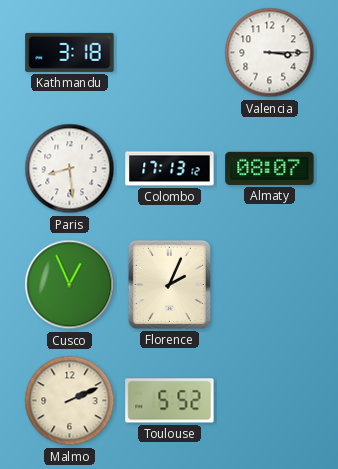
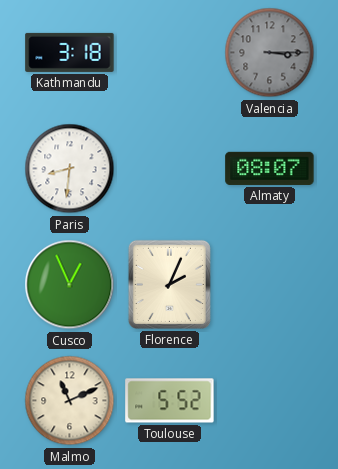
Valencia dial: white -> grey
Paris: 8:29 -> 8:31
Colombo: 17:13 -> none
Malmo: 2:11 -> 11:11
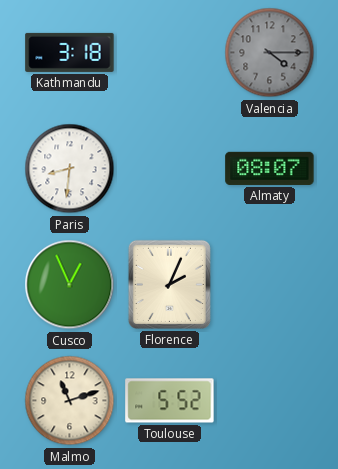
Valencia: 3:15 -> 4:15
Malmo: 11:11 -> 11:12
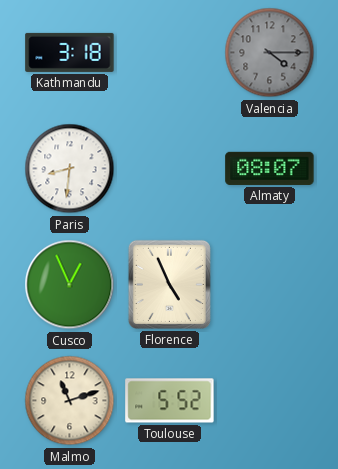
Florence: 2:04 -> 4:56
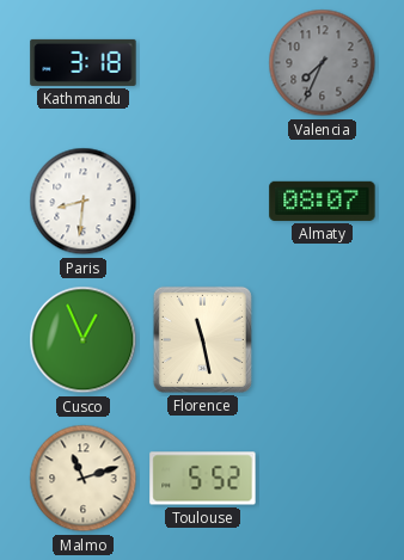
Valencia: 4:15 -> 7:34
Florence: 4:56 -> 11:28
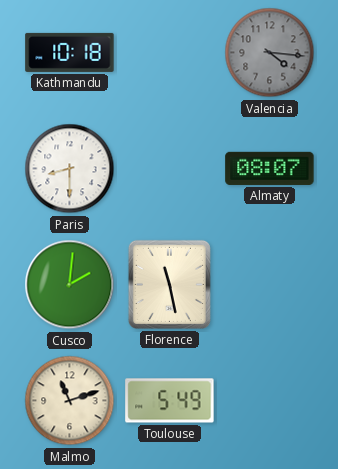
Kathmandu: 3:18 -> 10:18
Valencia: 7:34 -> 4:16
Paris: 8:31 -> 8:30
Cusco: 12:56 -> 2:01
Toulouse: 5:52 -> 5:49
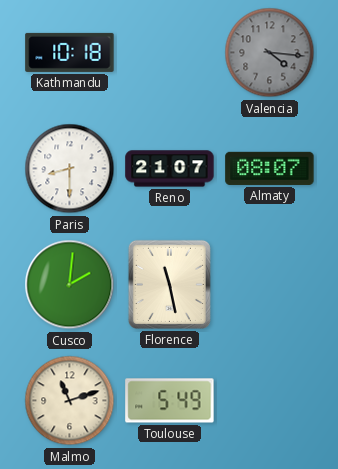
Reno: none -> 21:07
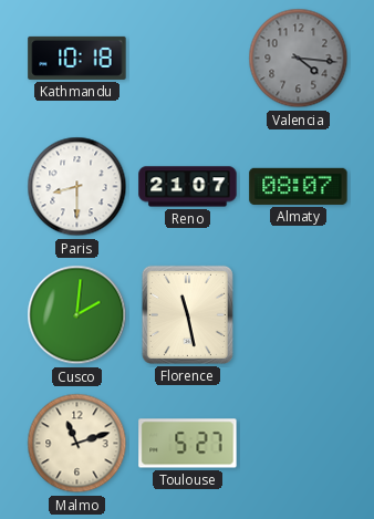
Toulouse: 5:49 -> 5:27
